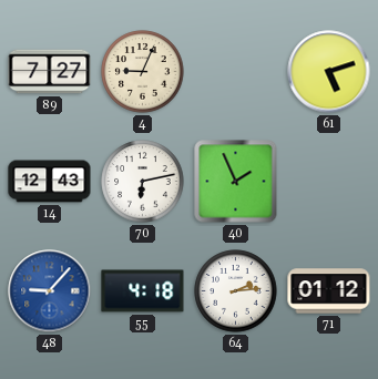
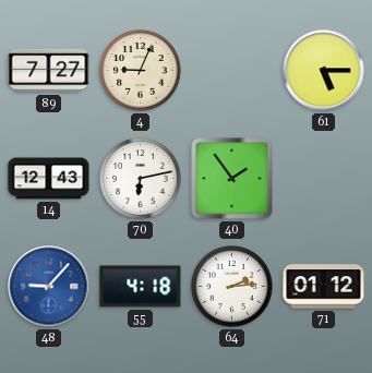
61: 5:12 -> 5:15
40: 1:56 -> 1:54
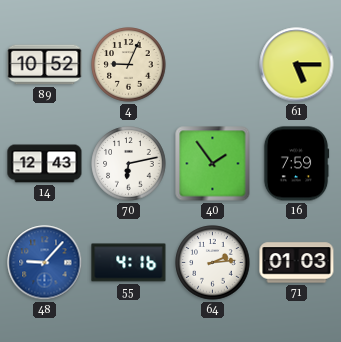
89: 7:27 -> 10:52
16: none -> 7:59
55: 4:18 -> 4:16
71: 01:12 -> 01:03
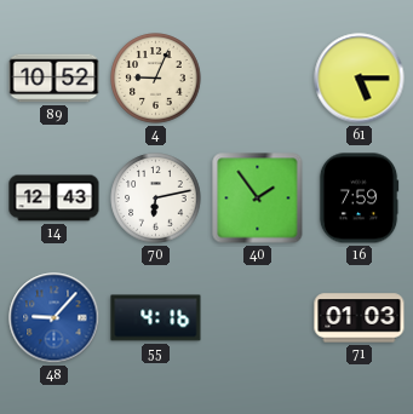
64: 2:14 -> none
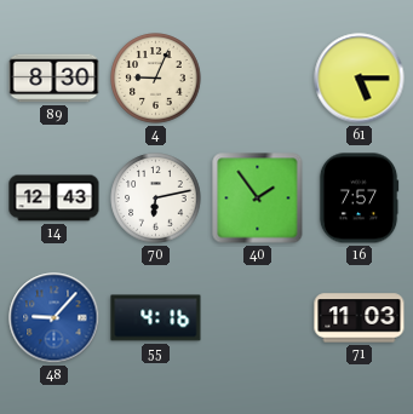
89: 10:52 -> 8:30
16: 7:59 -> 7:57
71: 01:03 -> 11:03
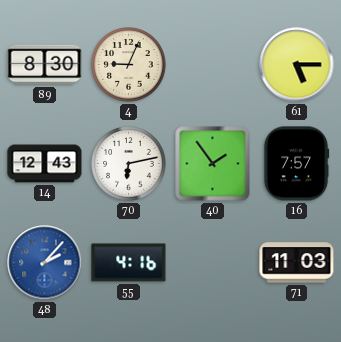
48: 9:07 -> 2:07
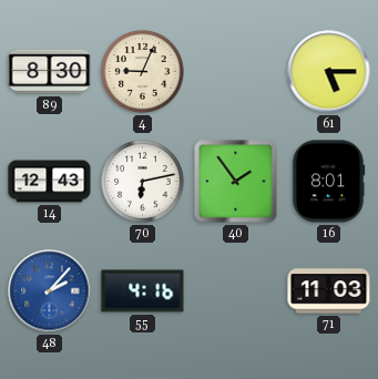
16: 7:57 -> 8:01
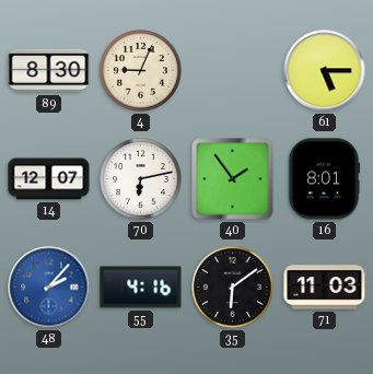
14: 12:43 -> 12:07
35: none -> 6:09
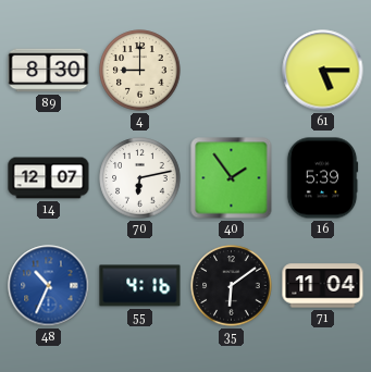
4: 9:04 -> 9:00
16: 8:01 -> 5:39
48: 2:07 -> 10:34
71: 11:03 -> 11:04
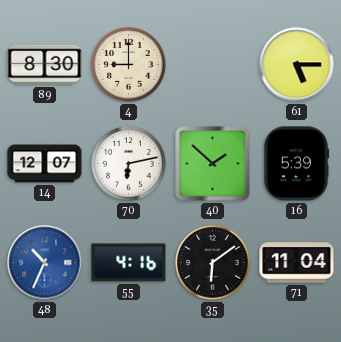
40: 1:54 -> 1:52
